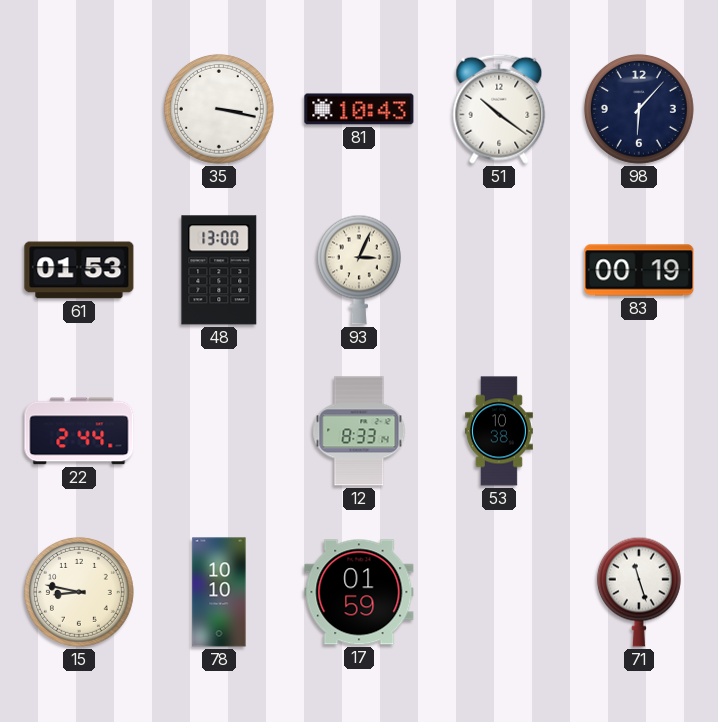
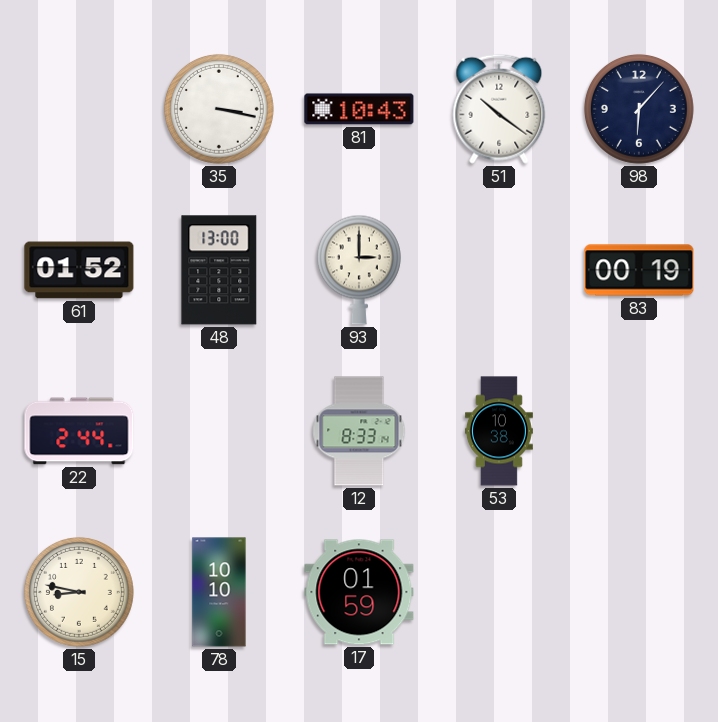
61: 01:53 -> 01:52
93: 3:04 -> 3:00
71: 11:27 -> none
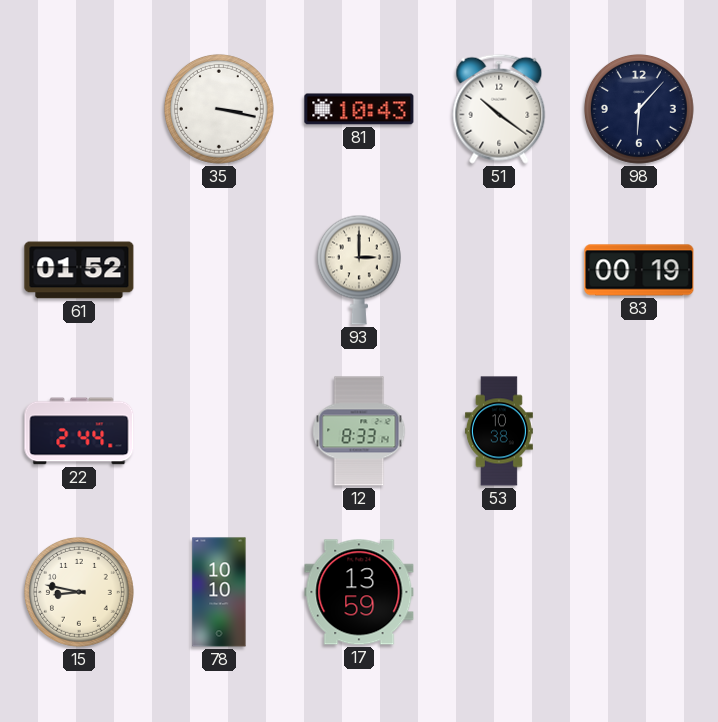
48: 13:00 -> none
17: 01:59 -> 13:59
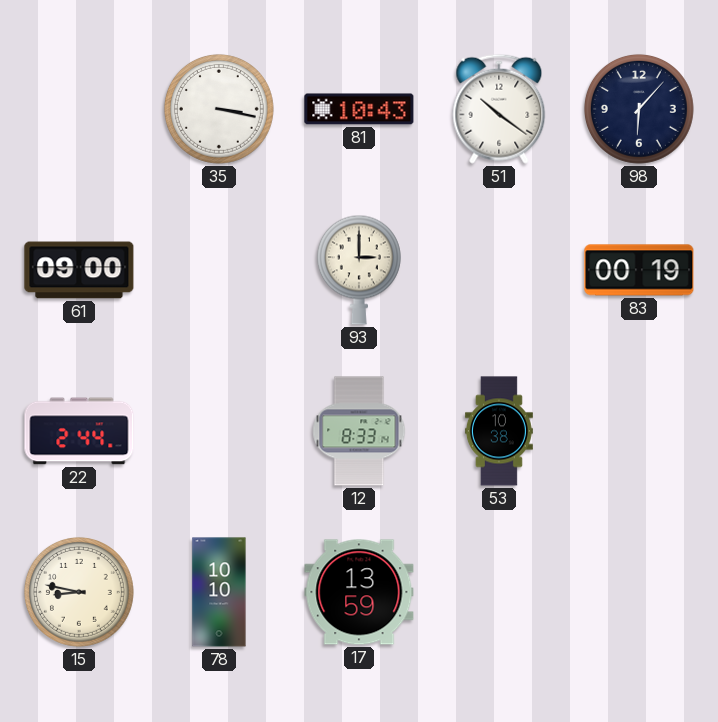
61: 01:52 -> 09:00
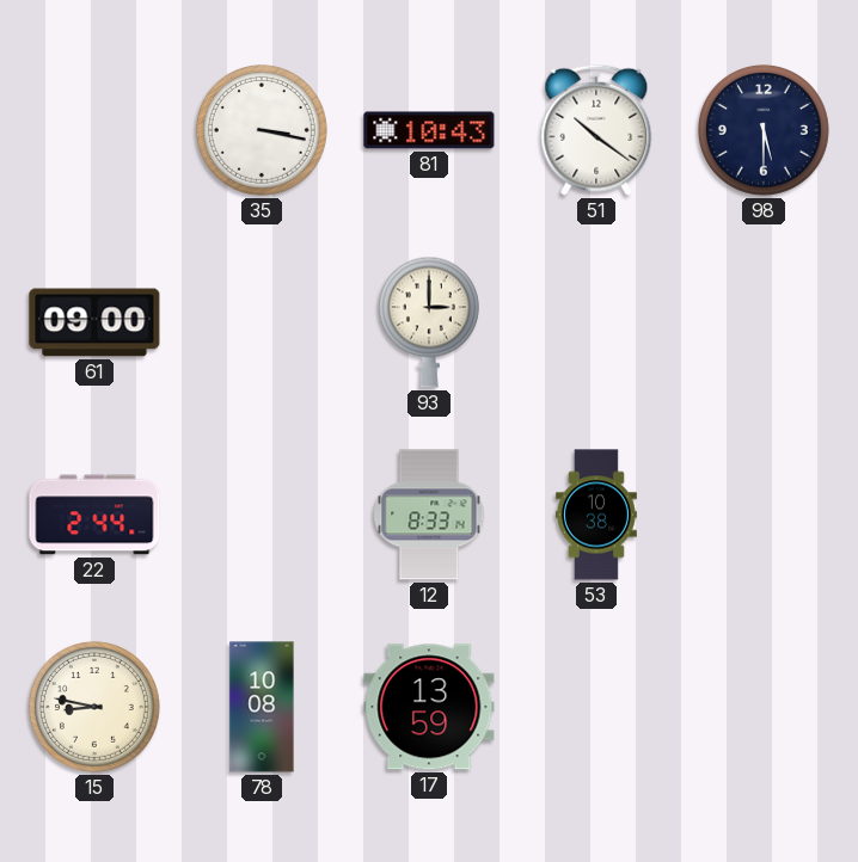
98: 6:07 -> 5:30
83: 00:19 -> none
78: 10:10 -> 10:08
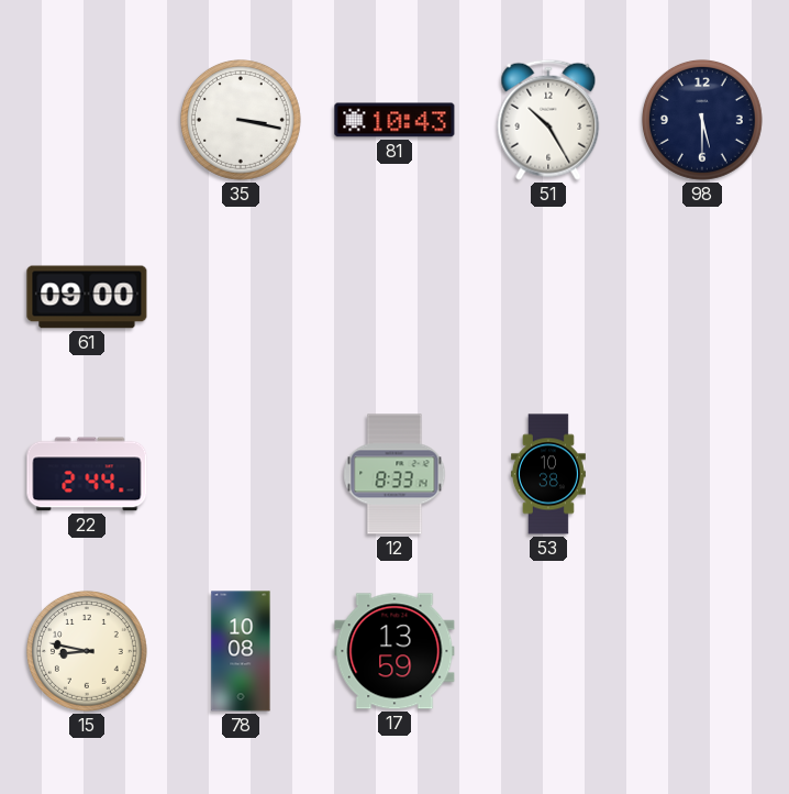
51: 10:21 -> 10:25
93: 3:00 -> none
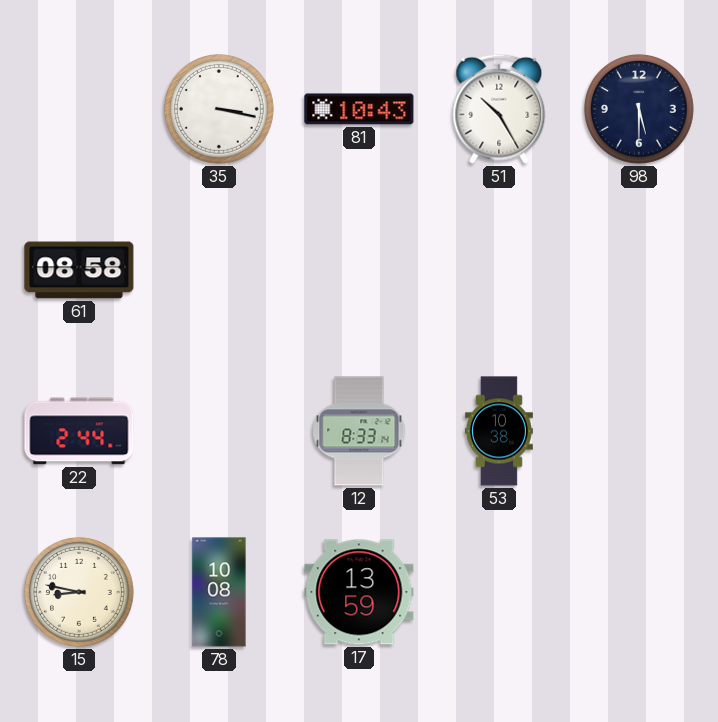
61: 09:00 -> 08:58
